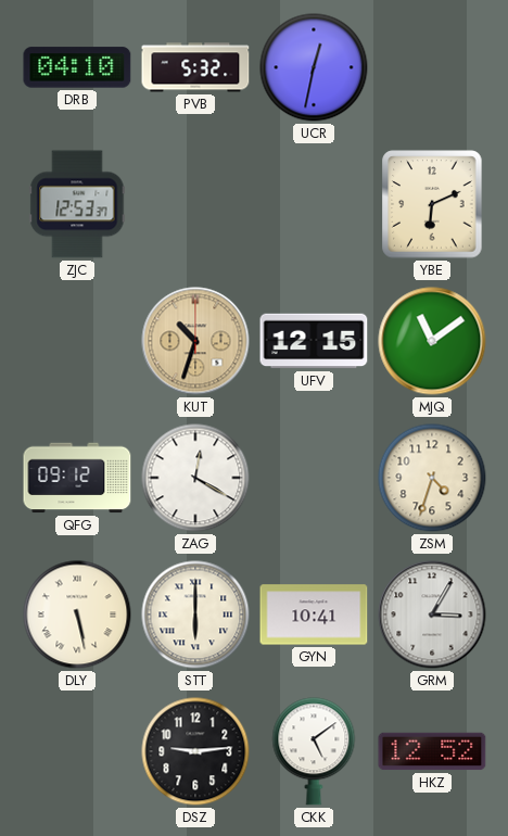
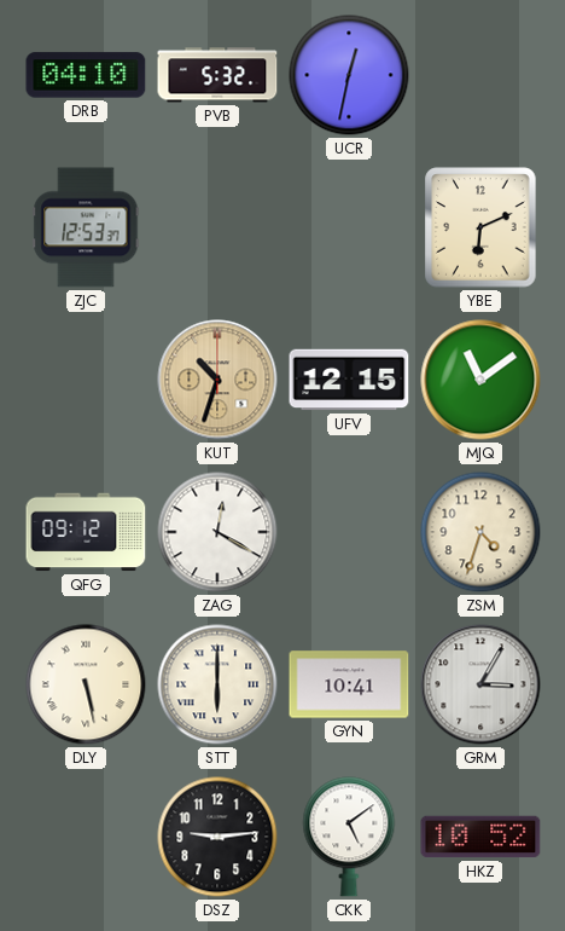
HKZ: 12:52 -> 10:52
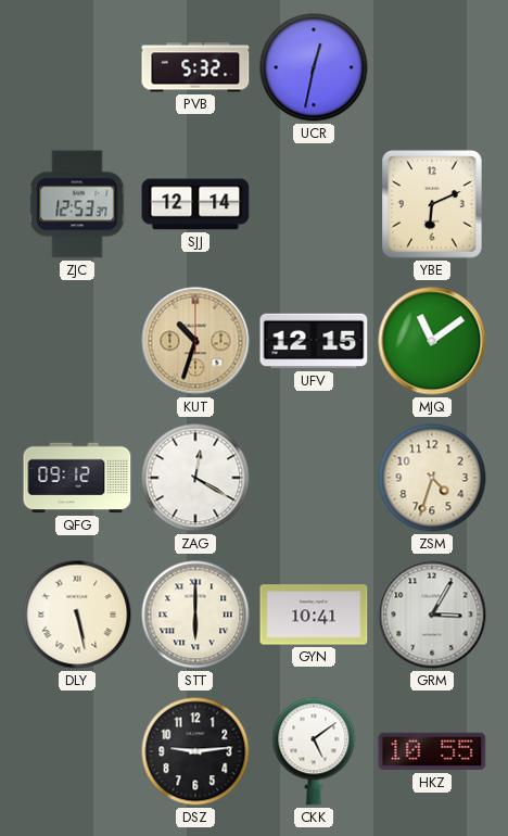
DRB: 04:10 -> none
SJJ: none -> 12:14
HKZ: 10:52 -> 10:55
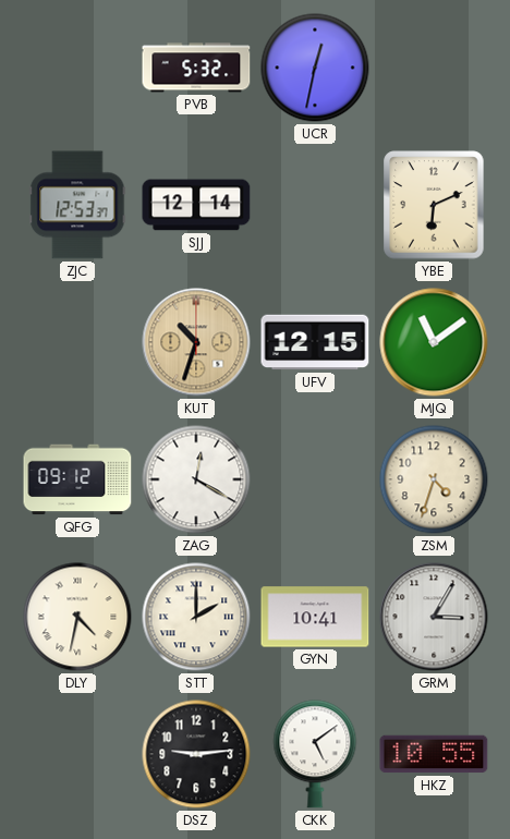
DLY: 5:28 -> 4:32
STT: 6:00 -> 2:00
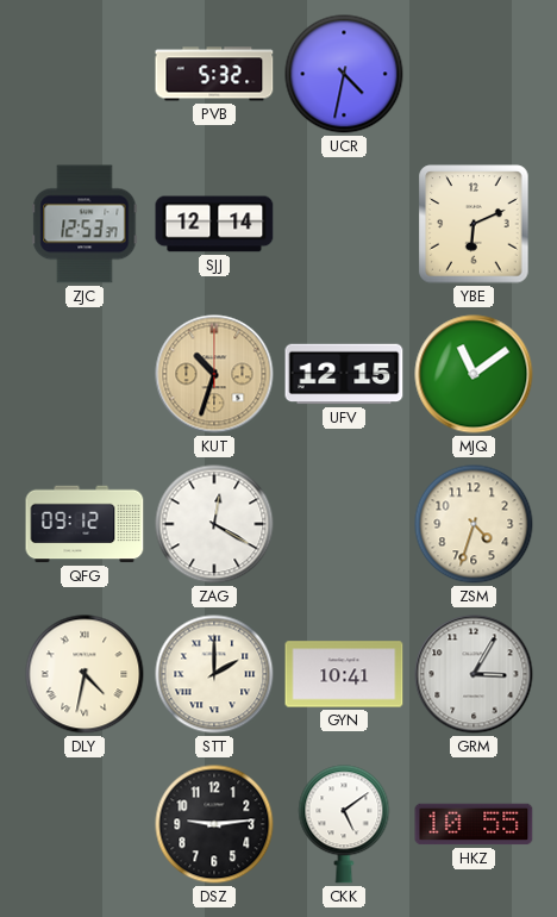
UCR: 12:32 -> 4:32
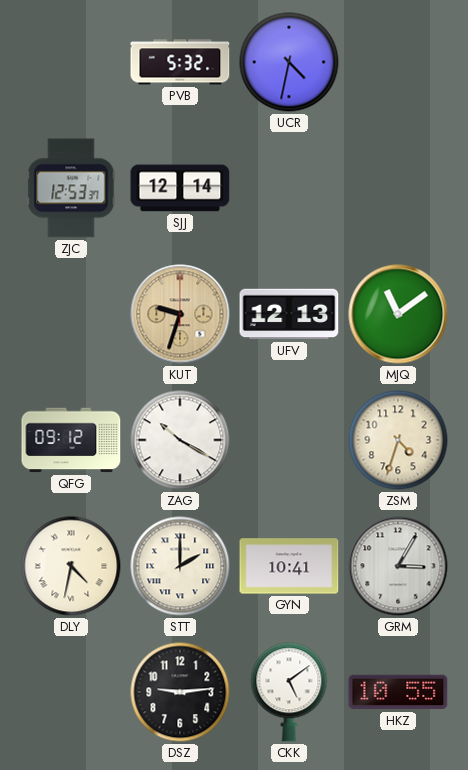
YBE: 6:11 -> none
KUT: 10:33 -> 9:33
UFV: 12:15 -> 12:13
ZAG: 12:20 -> 10:20
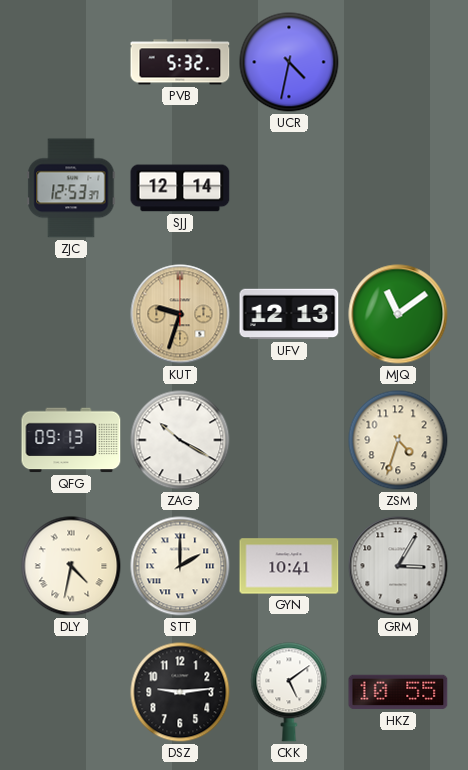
QFG: 09:12 -> 09:13
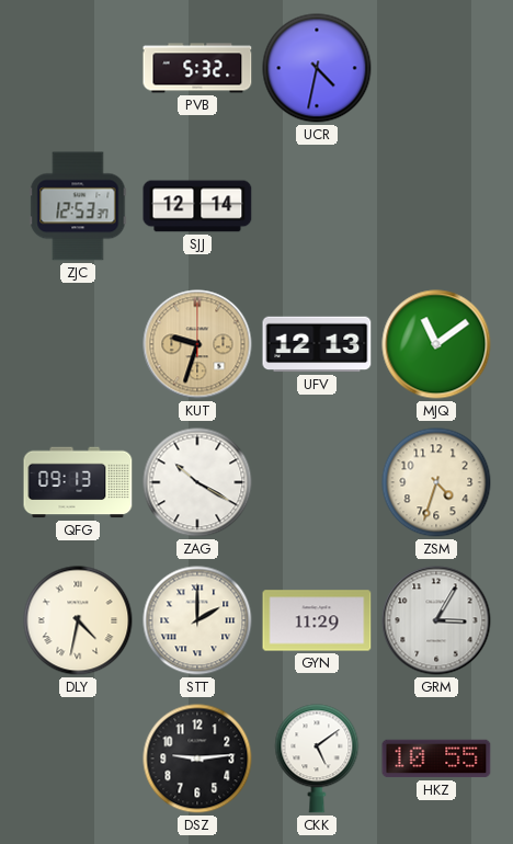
GYN: 10:41 -> 11:29
